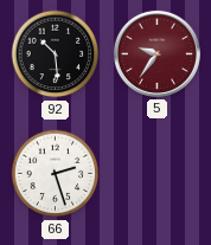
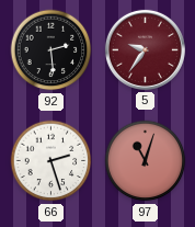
92: 10:29 -> 2:29
97: none -> 11:03
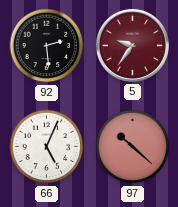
66: 2:27 -> 5:04
97: 11:03 -> 10:22
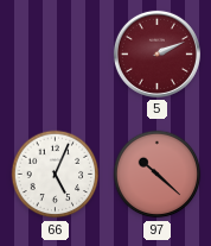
92: 2:29 -> none
5: 9:36 -> 2:11
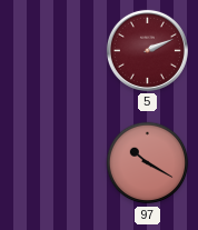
66: 5:04 -> none
97: 10:22 -> 10:20
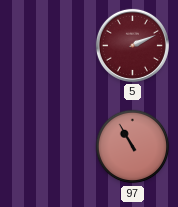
97: 10:20 -> 10:55
